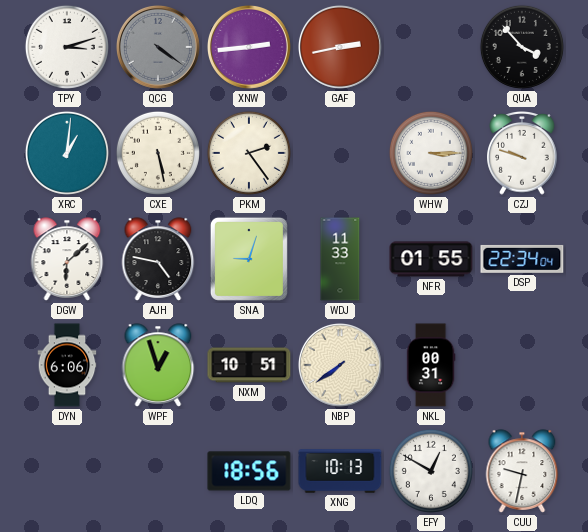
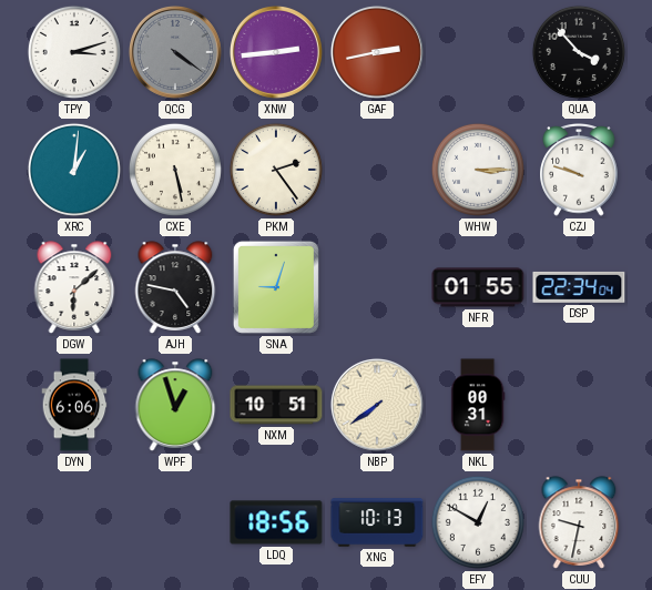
WDJ: 11:33 -> none
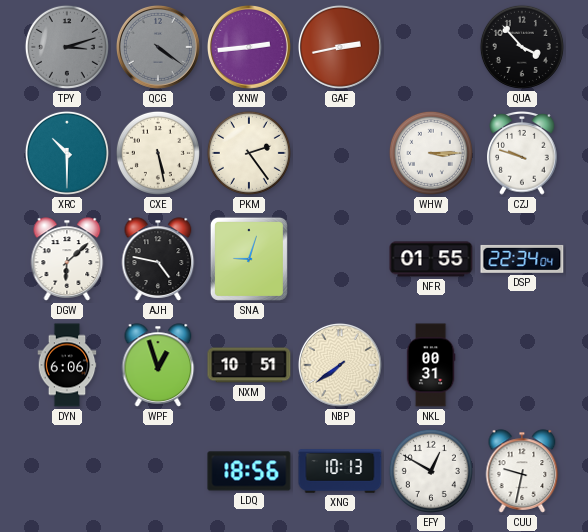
TPY dial: white -> grey
XRC: 1:01 -> 10:30
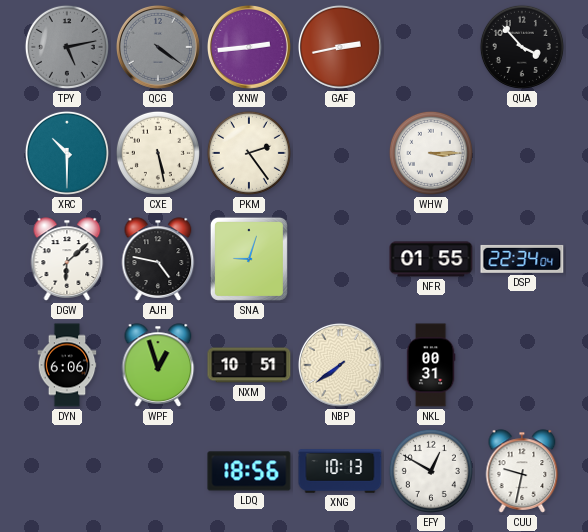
TPY: 3:12 -> 5:13
CZJ: 9:48 -> none
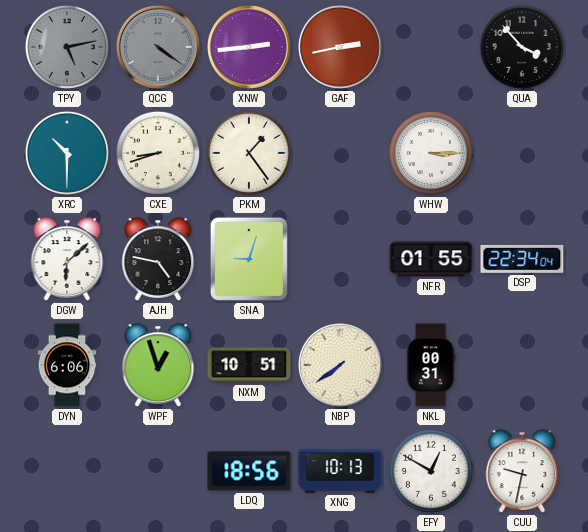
CXE: 5:28 -> 8:42
PKM: 2:24 -> 1:24
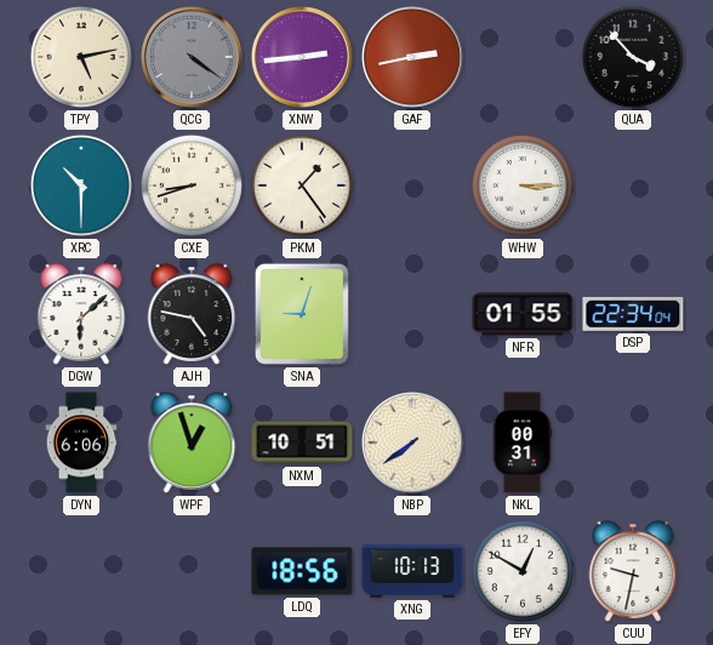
TPY dial: grey -> cream
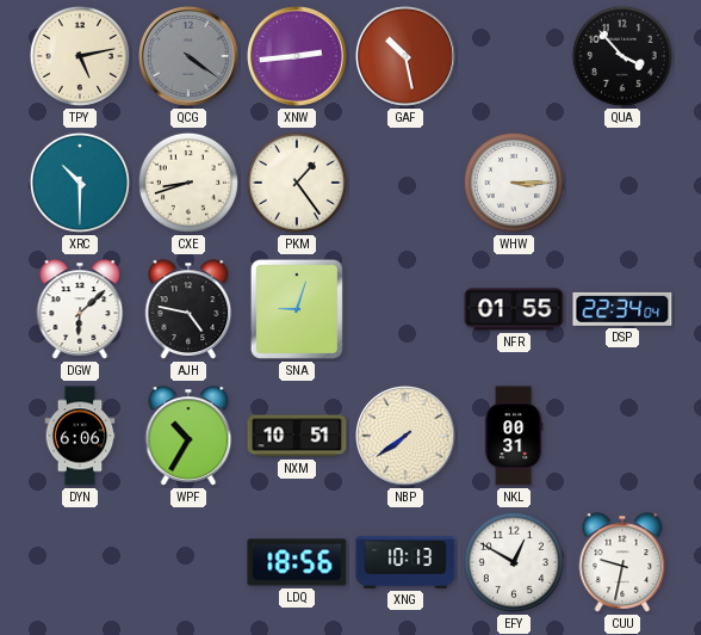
GAF: 2:43 -> 10:28
WPF: 12:57 -> 10:35
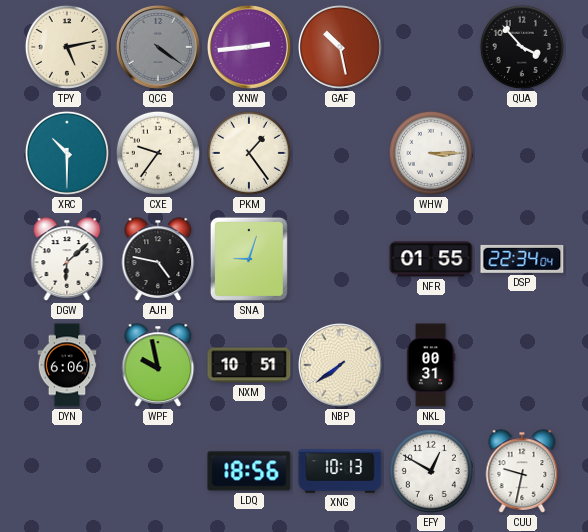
CXE: 8:42 -> 9:36
WPF: 10:35 -> 9:58
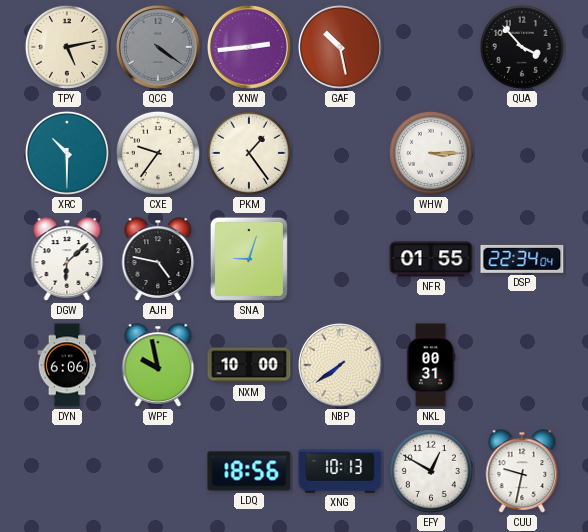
NXM: 10:51 -> 10:00
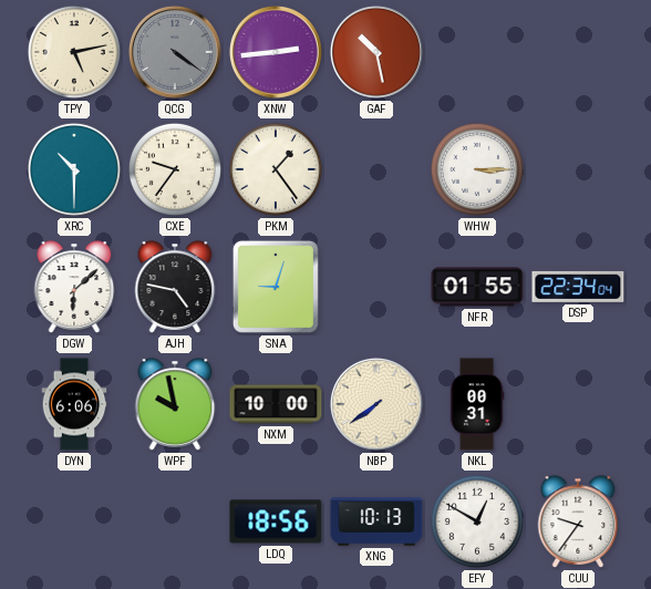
QUA: 3:53 -> none
CUU: 9:32 -> 9:36
